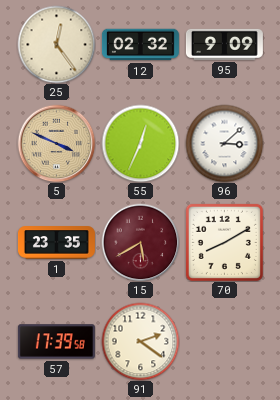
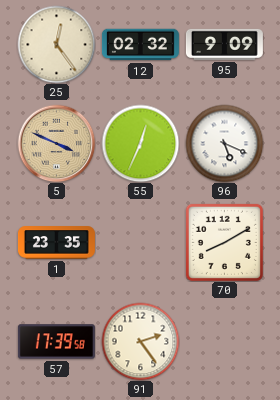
96: 3:08 -> 5:19
15: 5:40 -> none
91: 2:21 -> 2:24
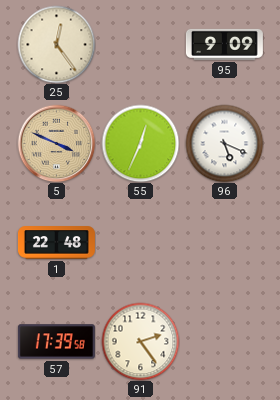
12: 02:32 -> none
1: 23:35 -> 22:48
70: 8:10 -> none
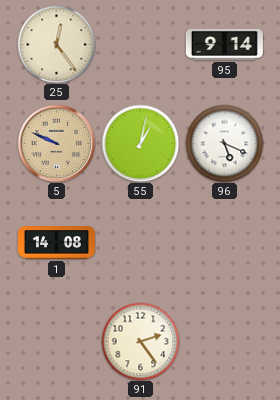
95: 9:09 -> 9:14
5: 3:49 -> 9:49
55: 12:34 -> 1:02
1: 22:48 -> 14:08
57: 17:39 -> none
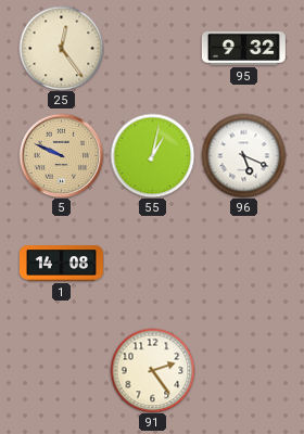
95: 9:14 -> 9:32
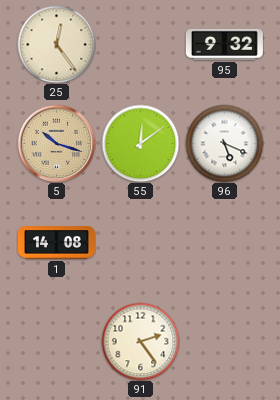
5: 9:49 -> 10:18
55: 1:02 -> 12:09
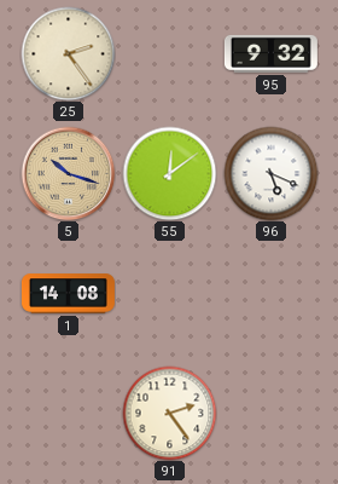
25: 12:24 -> 2:24
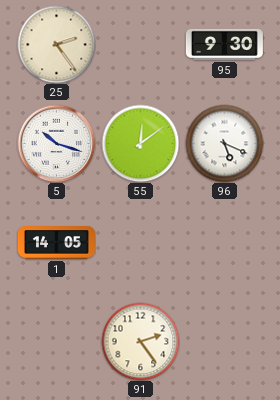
95: 9:32 -> 9:30
5 dial: champagne -> white
1: 14:08 -> 14:05
